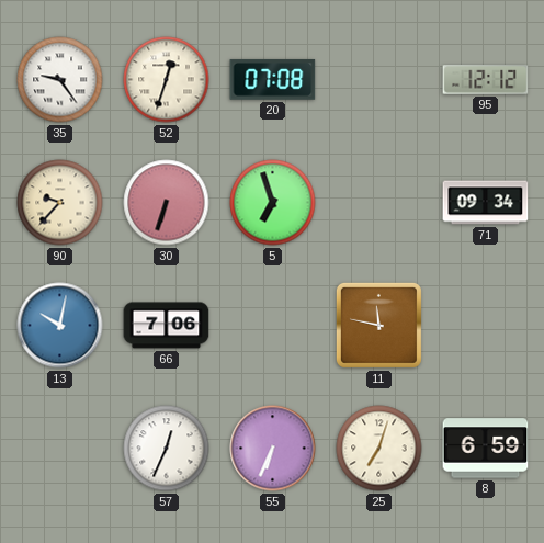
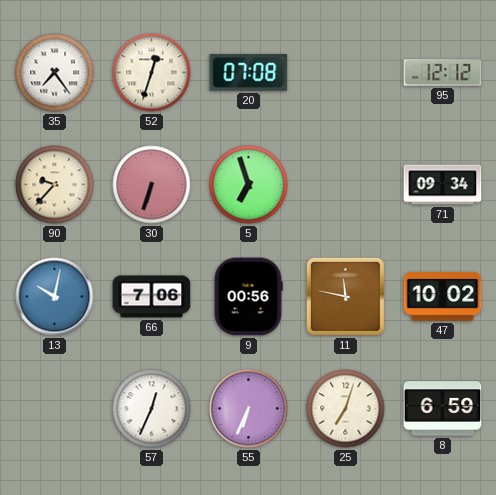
35: 9:24 -> 7:24
9: none -> 00:56
47: none -> 10:02
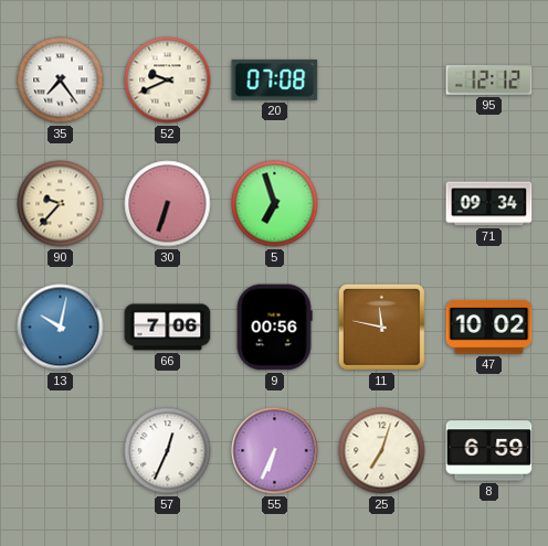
52: 12:33 -> 9:41
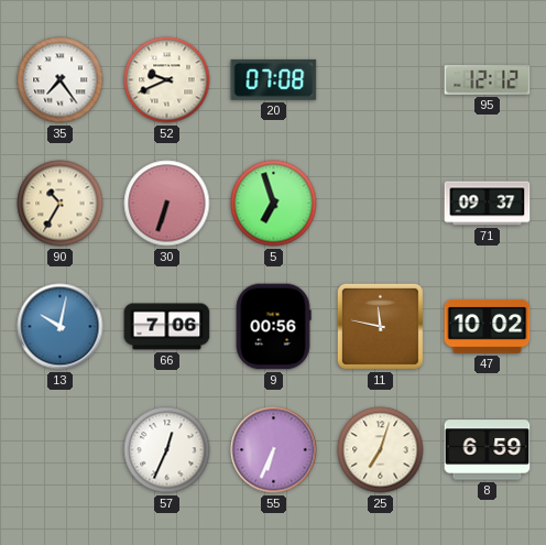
90: 9:37 -> 10:35
71: 09:34 -> 09:37
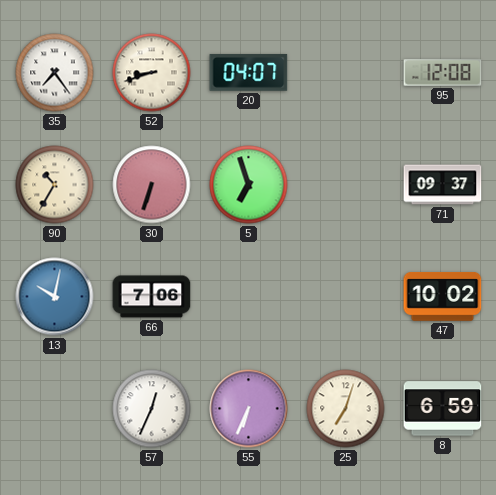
52: 9:41 -> 8:42
20: 07:08 -> 04:07
95: 12:12 -> 12:08
9: 00:56 -> none
11: 11:47 -> none
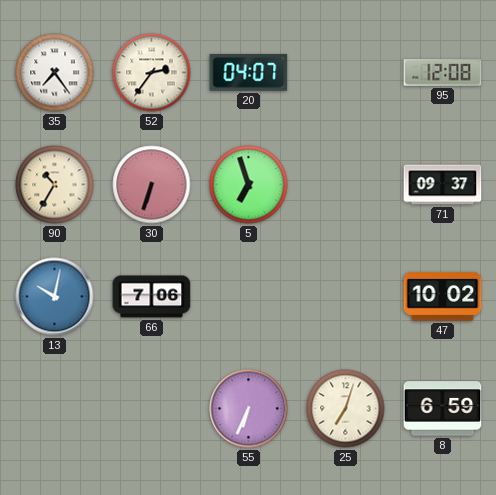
52: 8:42 -> 2:36
57: 12:34 -> none
